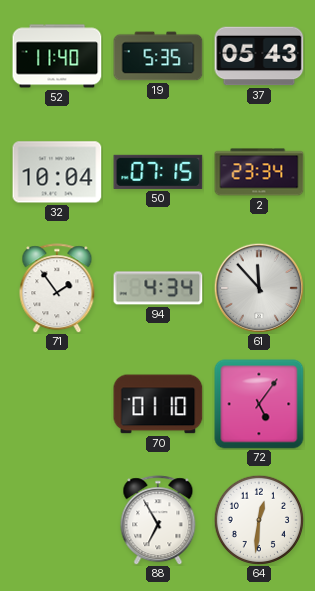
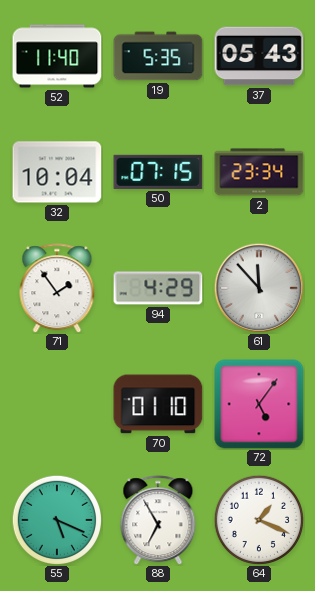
94: 4:34 -> 4:29
55: none -> 5:19
64: 12:31 -> 1:19
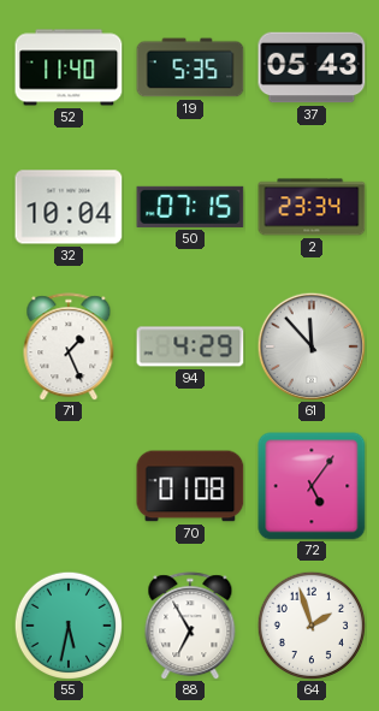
71: 1:54 -> 1:26
70: 01:10 -> 01:08
55: 5:19 -> 5:32
64: 1:19 -> 1:57
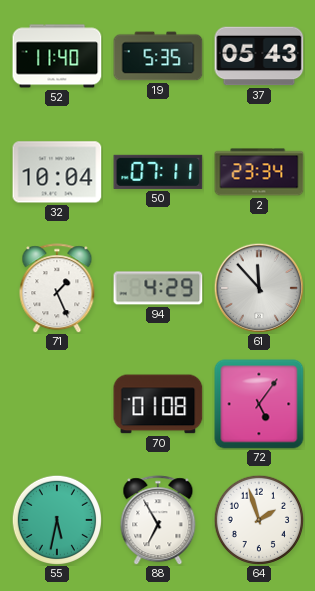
50: 07:15 -> 07:11
